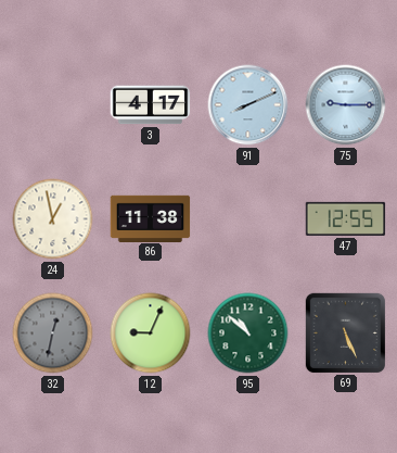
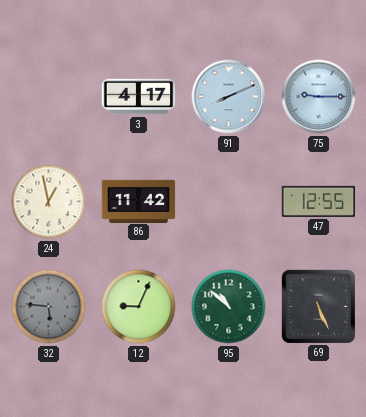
86: 11:38 -> 11:42
32: 12:32 -> 5:46
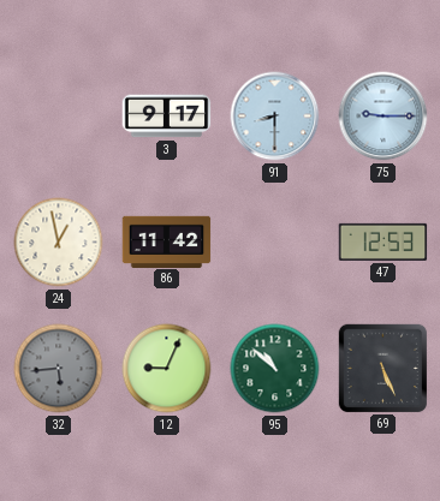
3: 4:17 -> 9:17
91: 8:11 -> 8:30
47: 12:55 -> 12:53
32: 5:46 -> 5:44
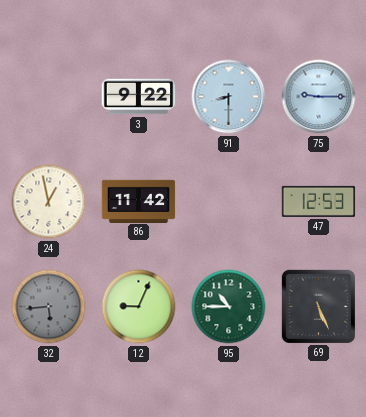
3: 9:17 -> 9:22
95: 10:52 -> 10:45
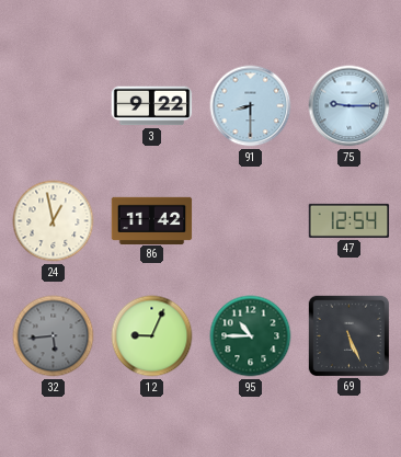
47: 12:53 -> 12:54
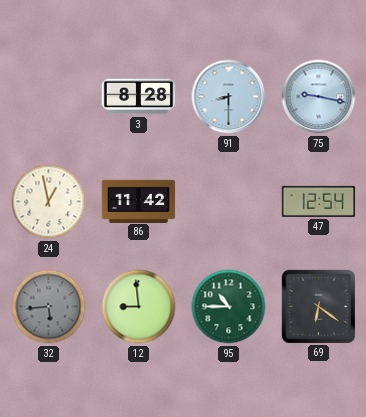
3: 9:22 -> 8:28
75: 9:15 -> 9:17
12: 9:04 -> 8:59
69: 5:26 -> 6:21
